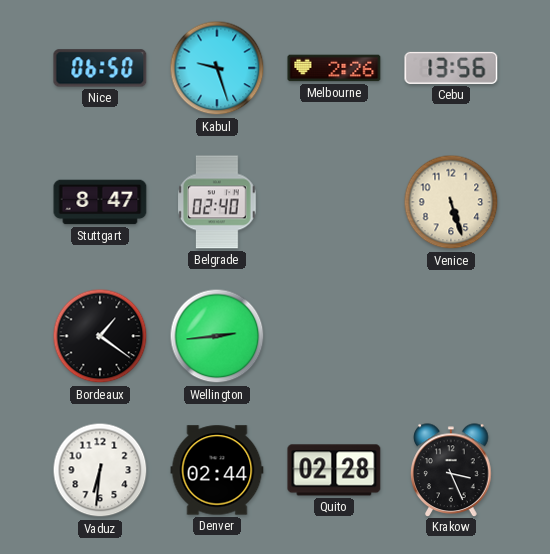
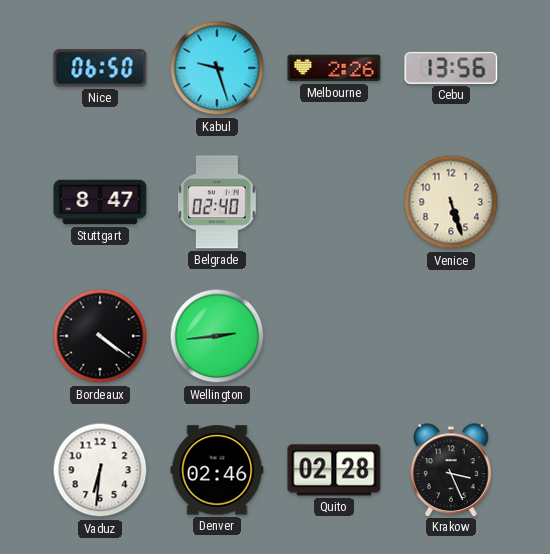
Bordeaux: 1:21 -> 4:21
Denver: 02:44 -> 02:46
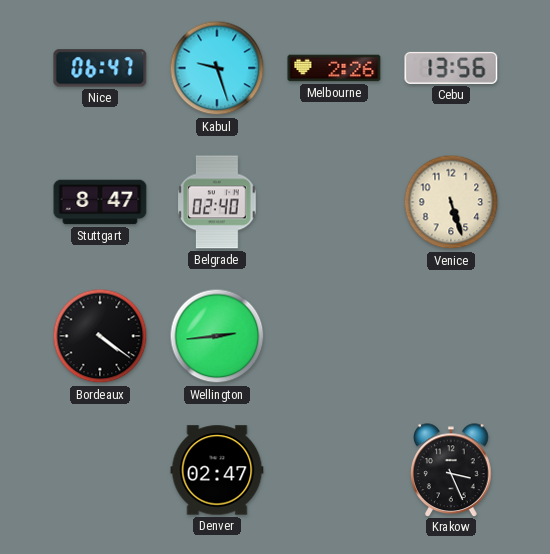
Nice: 06:50 -> 06:47
Vaduz: 6:31 -> none
Denver: 02:46 -> 02:47
Quito: 02:28 -> none
